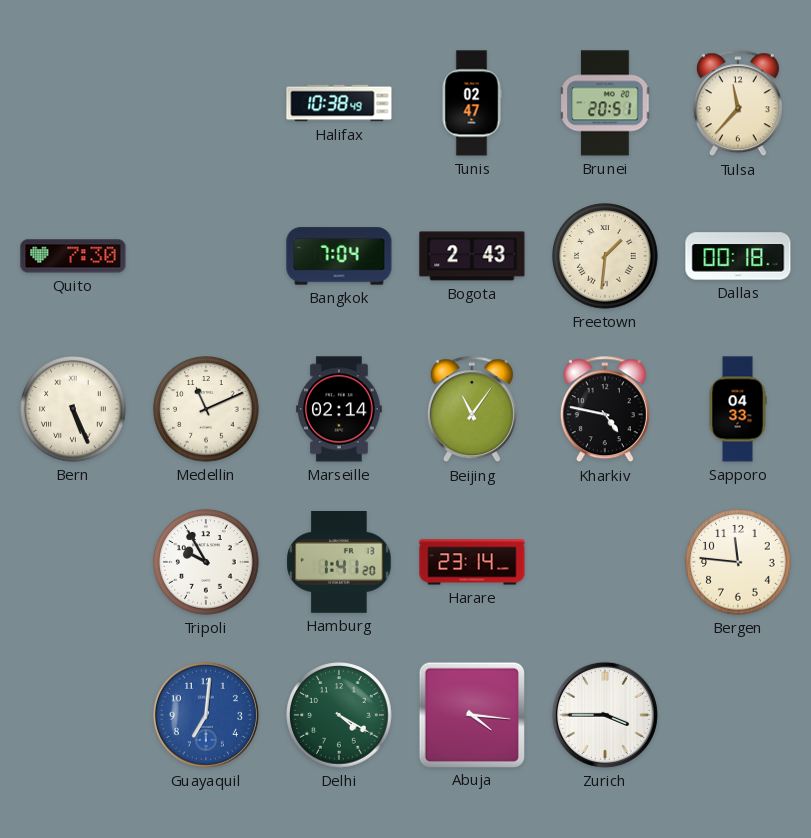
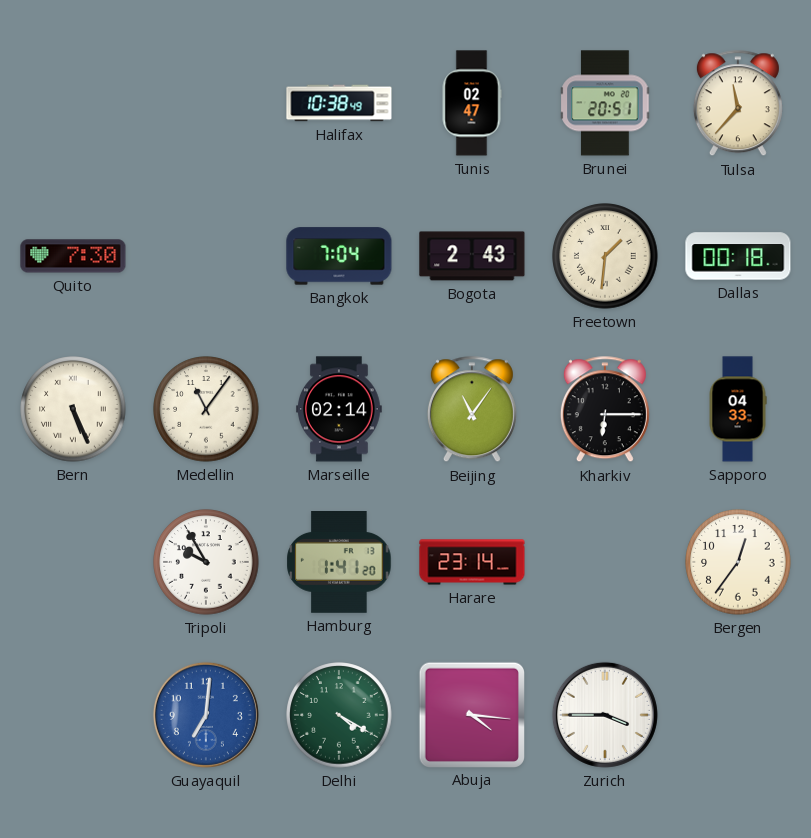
Medellin: 11:11 -> 11:06
Kharkiv: 4:47 -> 6:15
Bergen: 11:46 -> 12:36
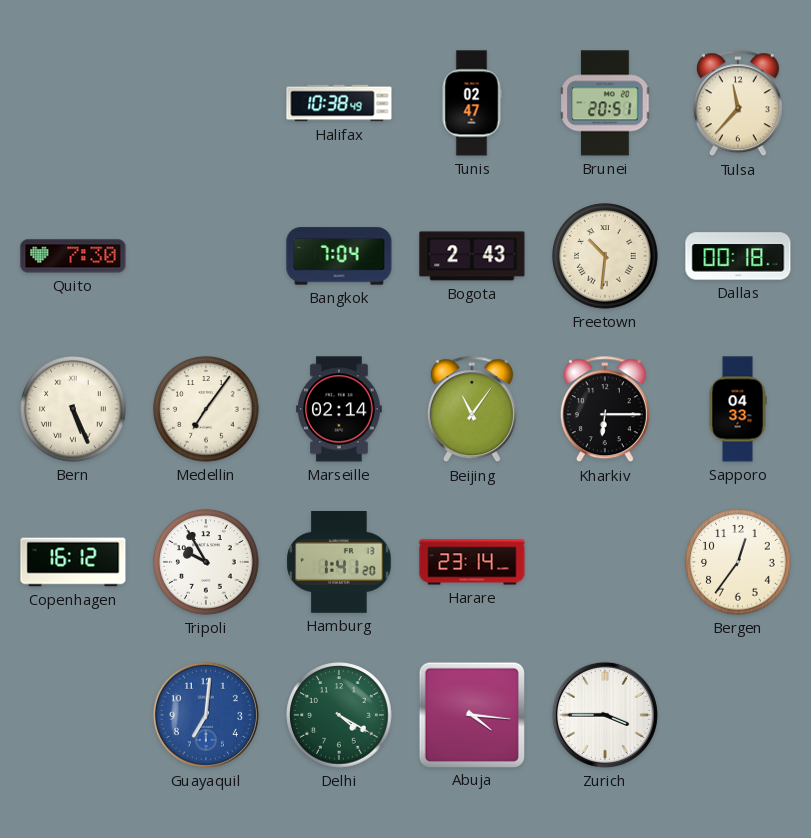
Freetown: 1:31 -> 10:31
Medellin: 11:06 -> 7:06
Copenhagen: none -> 16:12
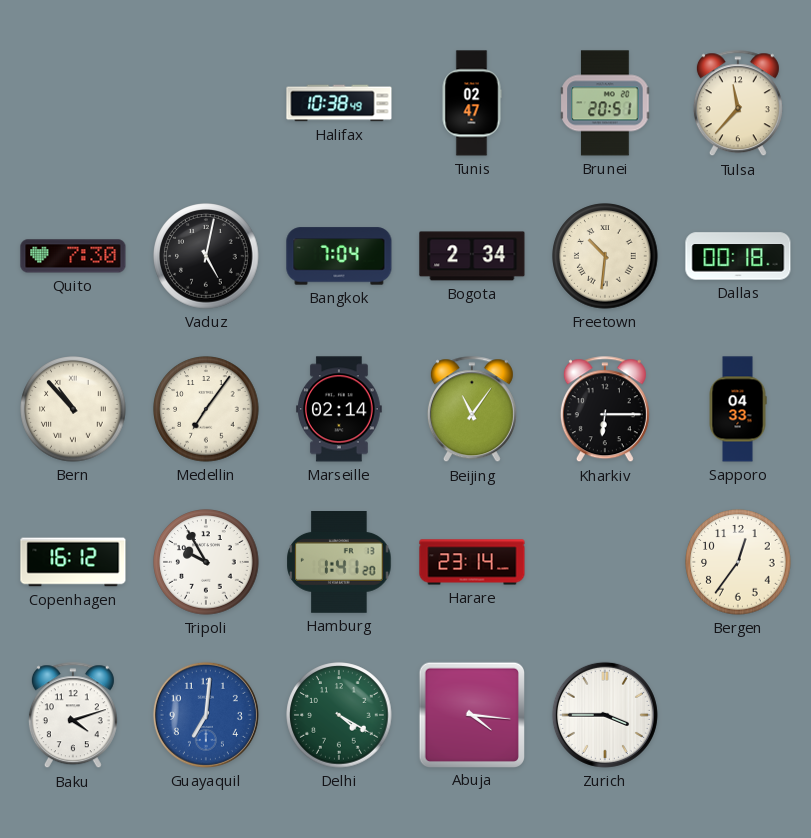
Vaduz: none -> 5:02
Bogota: 2:43 -> 2:34
Bern: 5:26 -> 10:53
Baku: none -> 4:12
